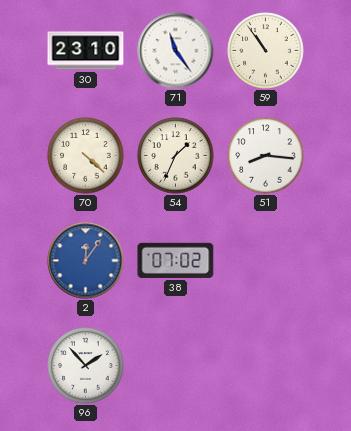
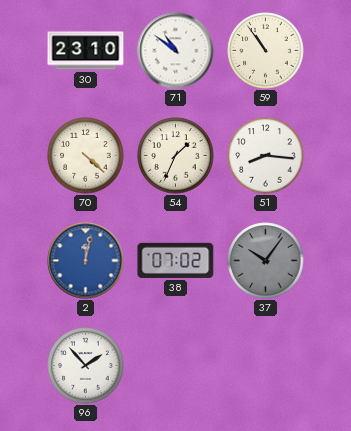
71: 11:24 -> 10:51
2: 12:06 -> 12:02
37: none -> 10:06
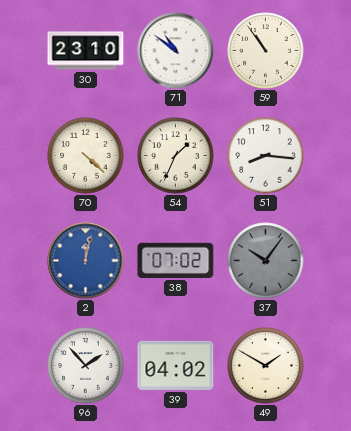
39: none -> 04:02
49: none -> 1:50
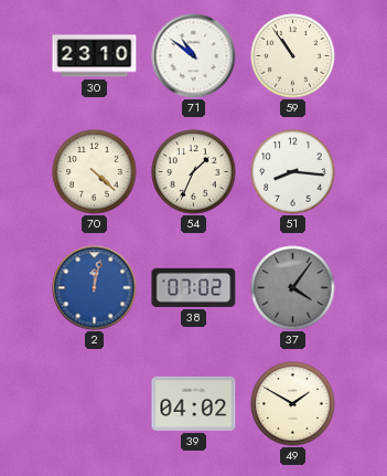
37: 10:06 -> 4:06
96: 1:53 -> none
